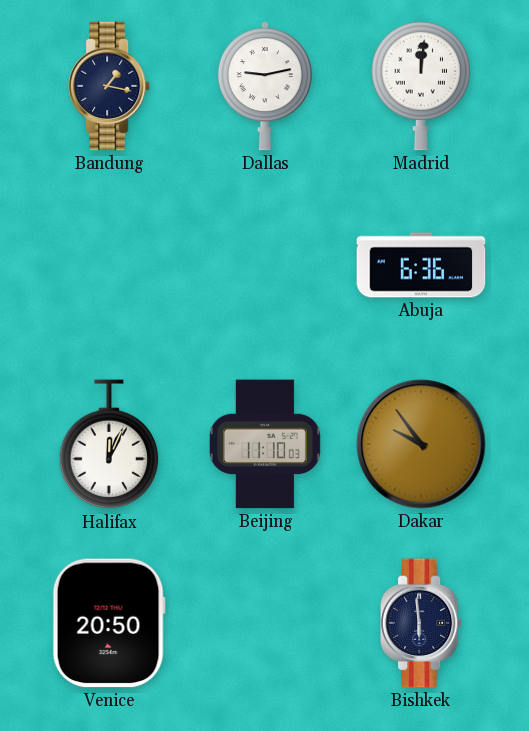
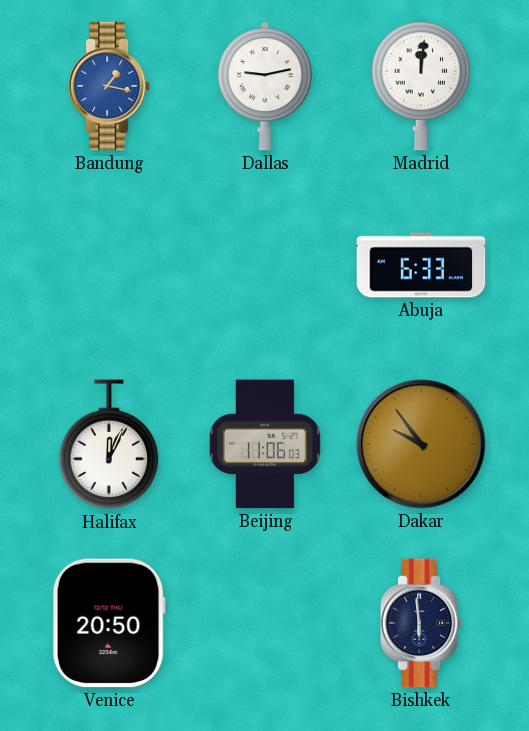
Bandung dial: navy -> blue
Abuja: 6:36 -> 6:33
Beijing: 11:10 -> 11:06
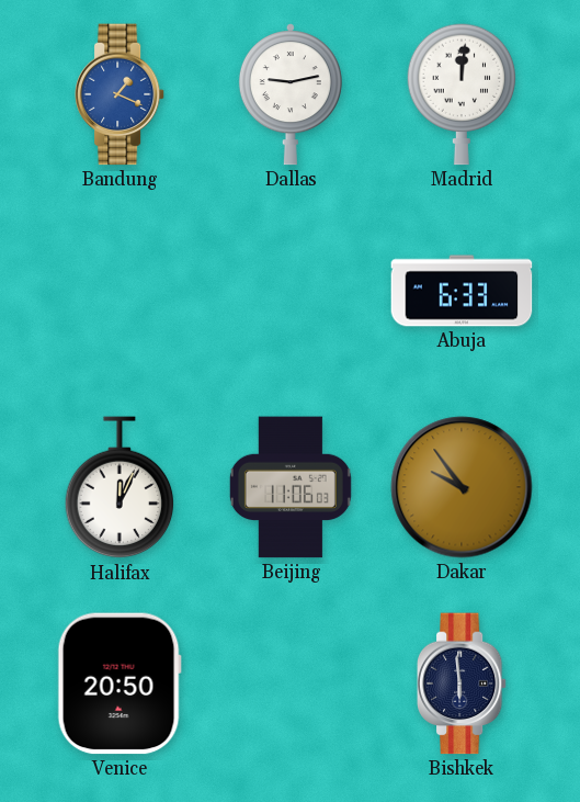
Bandung: 1:17 -> 1:19
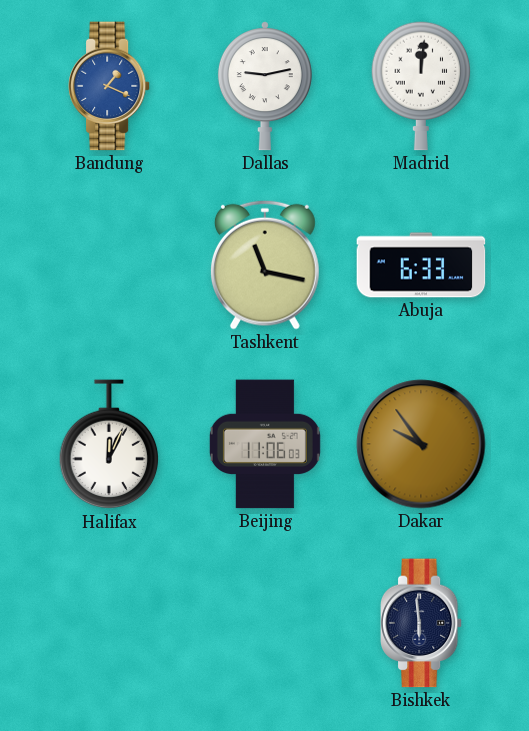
Tashkent: none -> 11:17
Venice: 20:50 -> none
